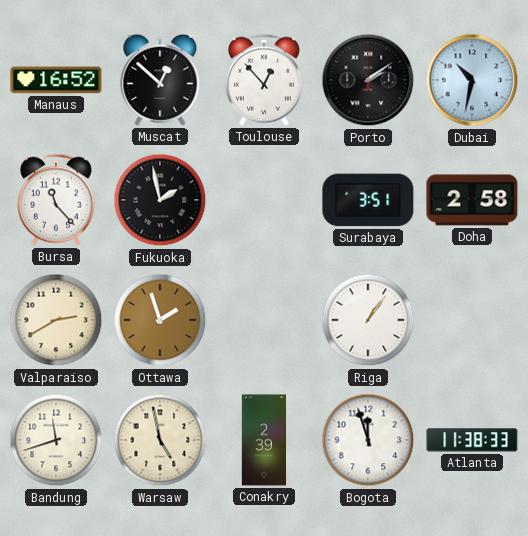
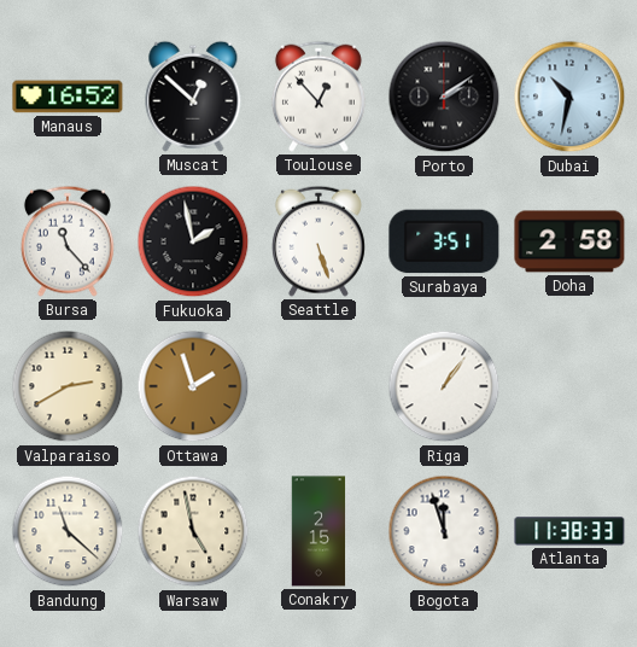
Seattle: none -> 5:27
Bandung: 11:42 -> 11:22
Conakry: 2:39 -> 2:15
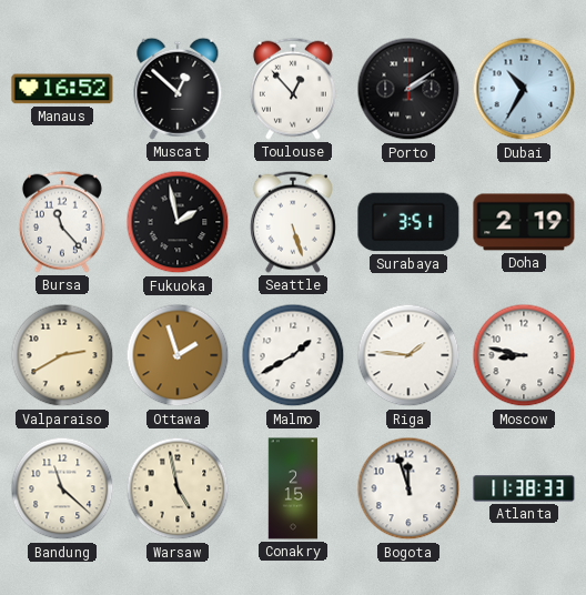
Dubai: 10:32 -> 10:35
Doha: 2:58 -> 2:19
Malmo: none -> 1:40
Riga: 1:06 -> 1:46
Moscow: none -> 8:47
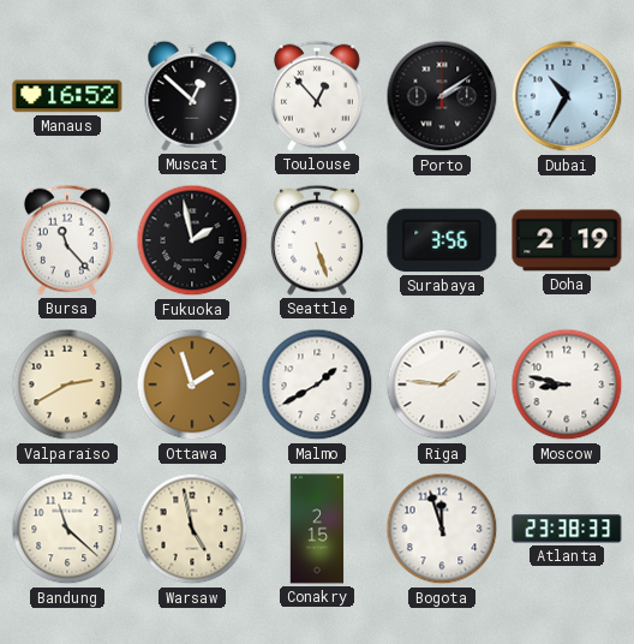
Surabaya: 3:51 -> 3:56
Atlanta: 11:38 -> 23:38
